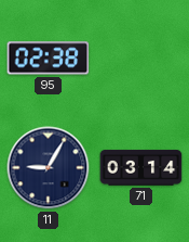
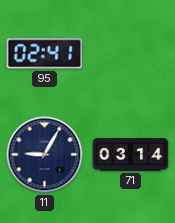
95: 02:38 -> 02:41
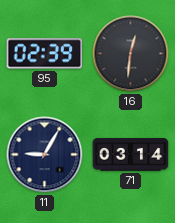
95: 02:41 -> 02:39
16: none -> 12:31
